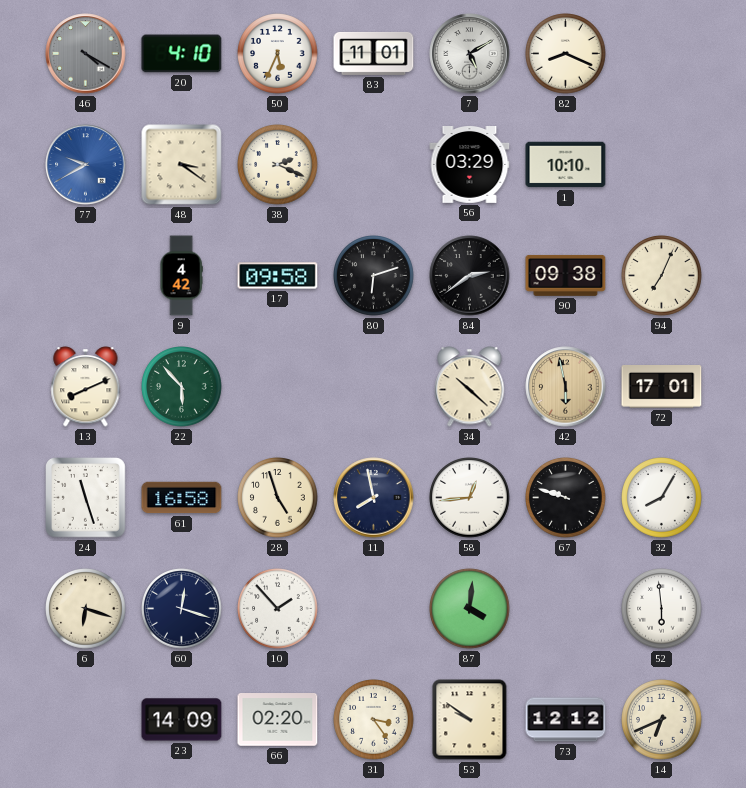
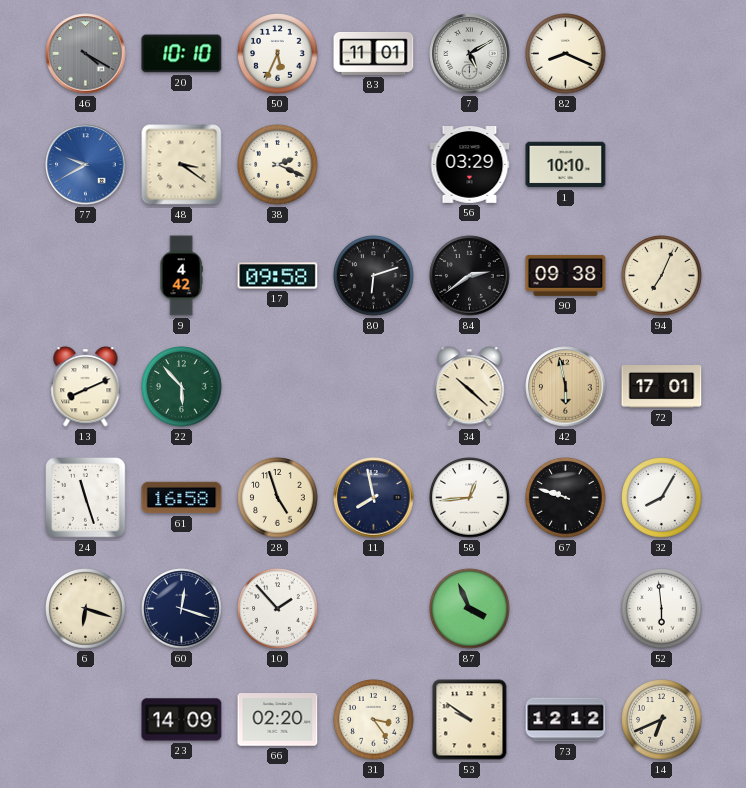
20: 4:10 -> 10:10
87: 4:01 -> 3:56
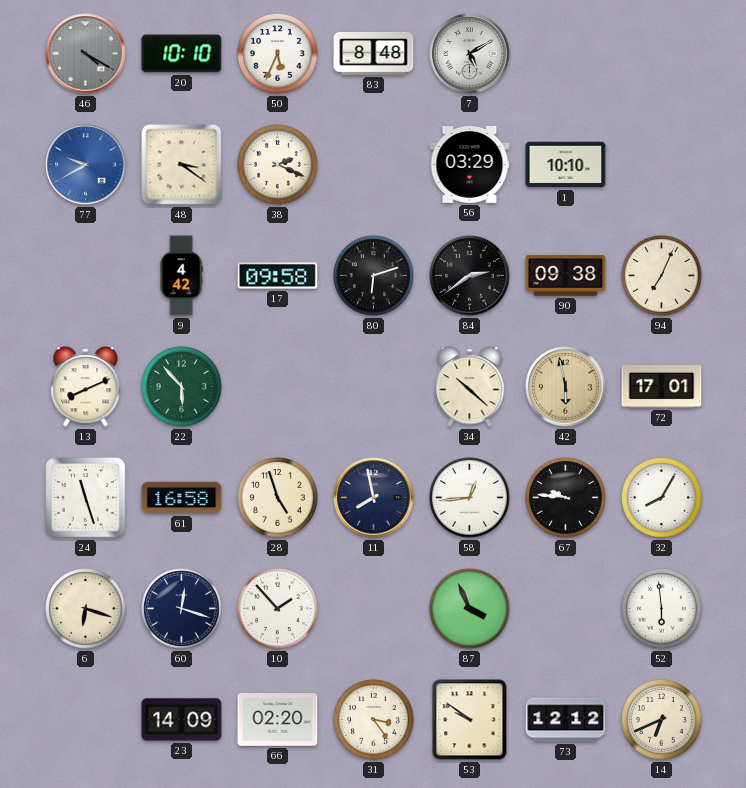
83: 11:01 -> 8:48
82: 8:19 -> none
67: 9:48 -> 9:46
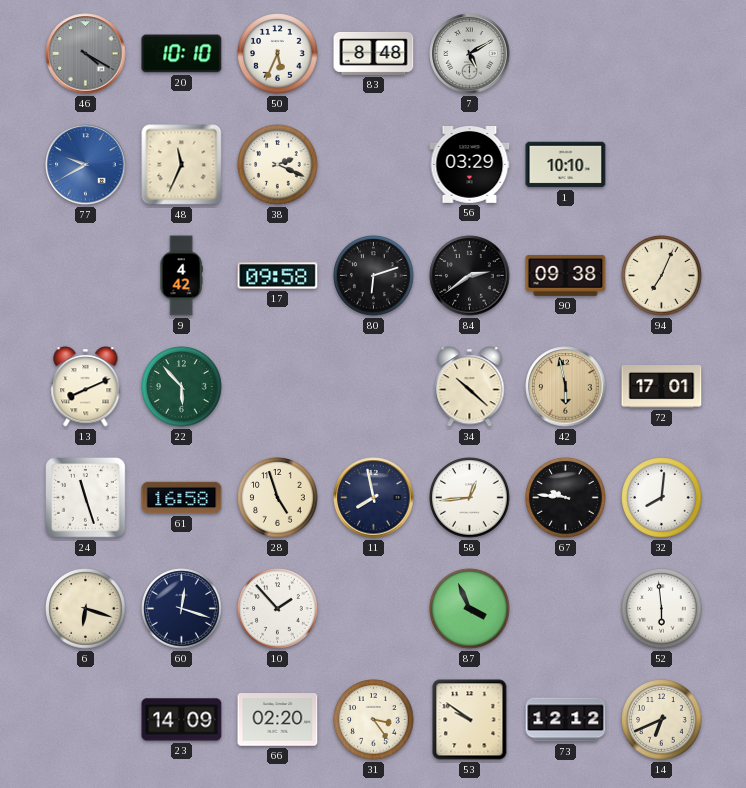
48: 3:21 -> 11:34
32: 8:05 -> 8:01
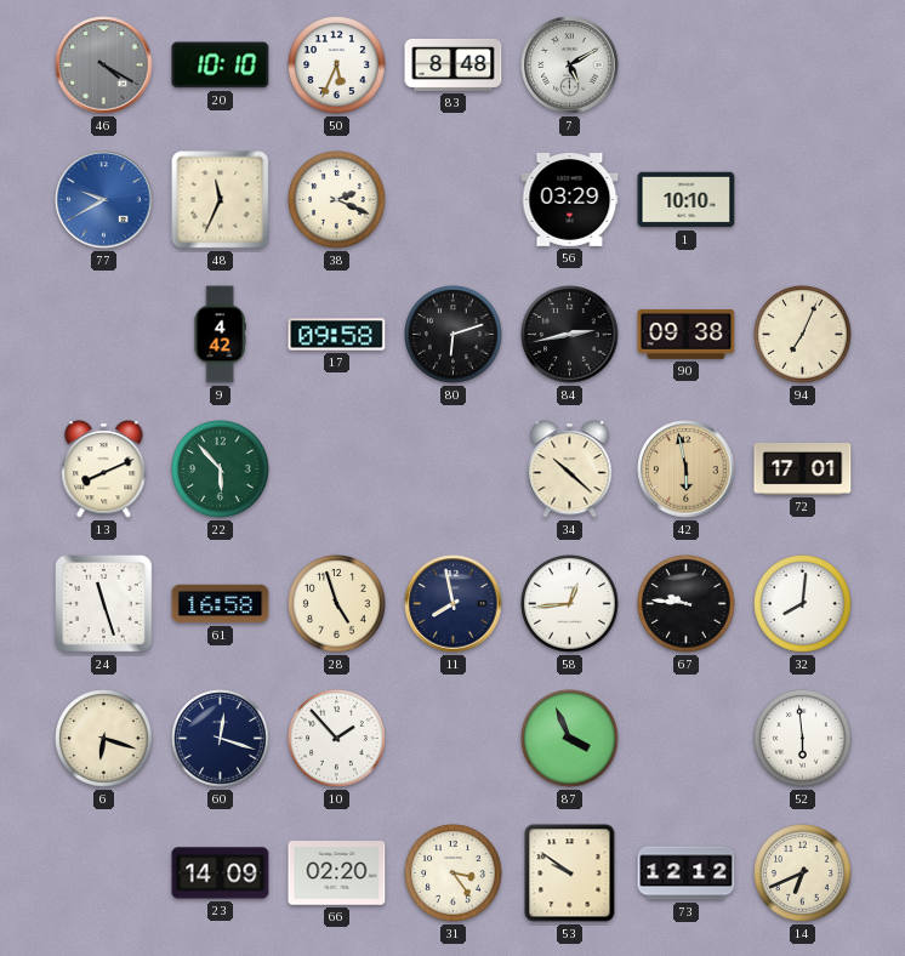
84: 2:39 -> 2:43
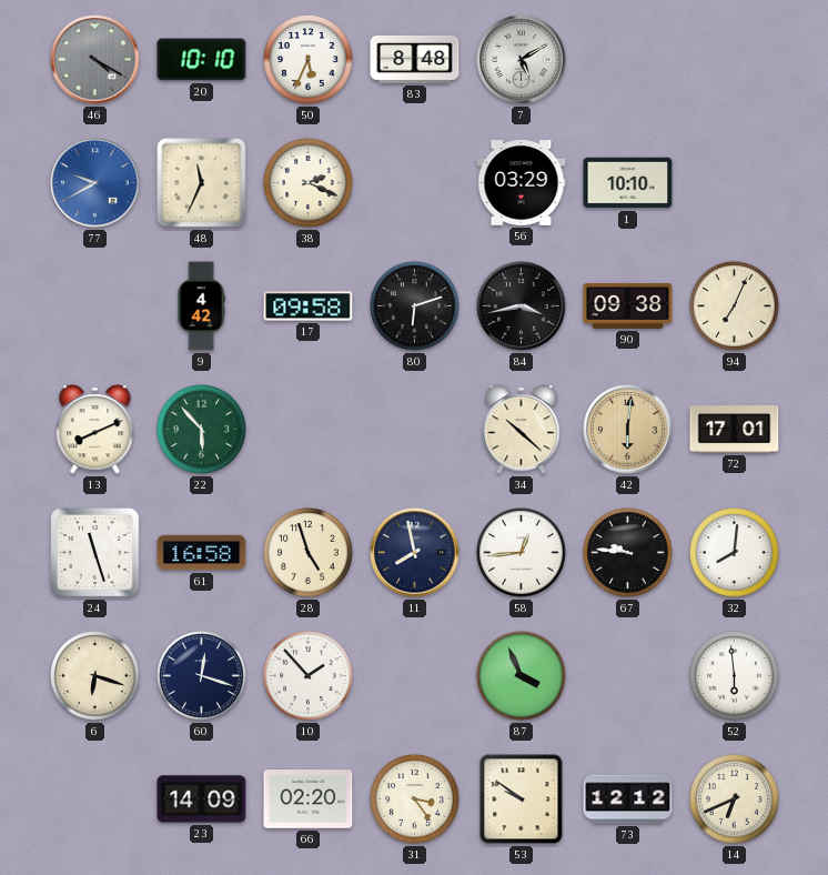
84: 2:43 -> 3:43
42: 5:58 -> 6:01
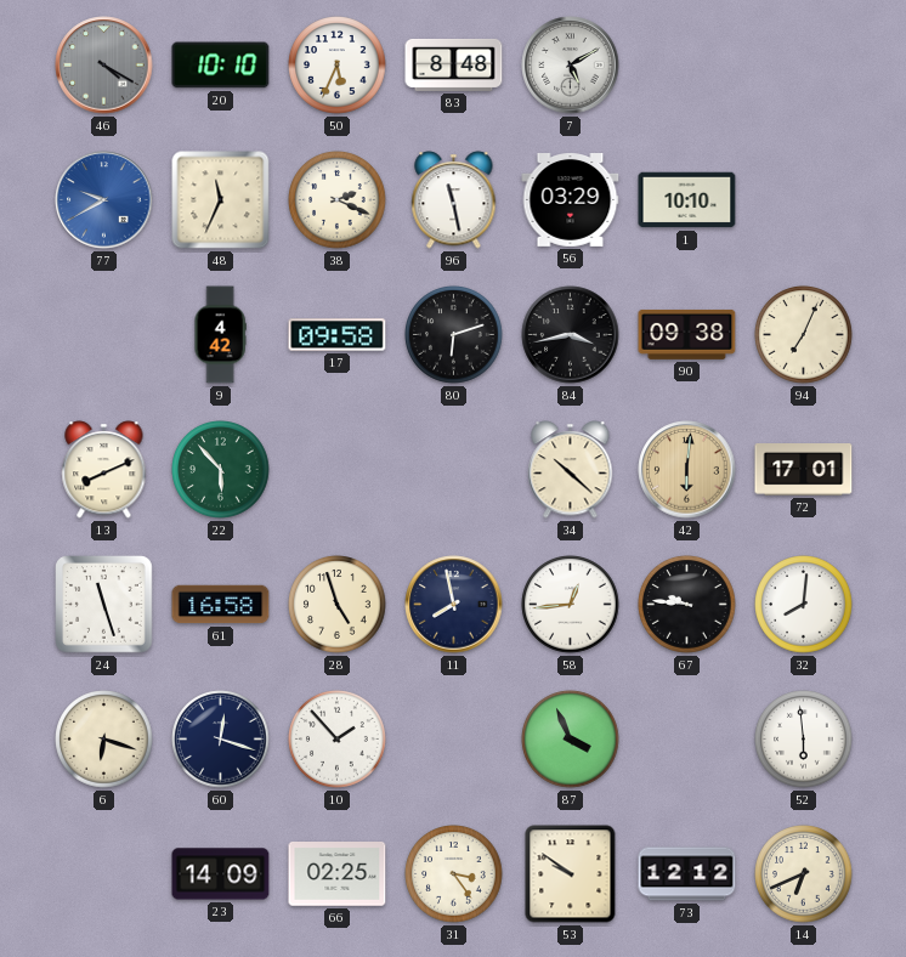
96: none -> 11:28
66: 02:20 -> 02:25
